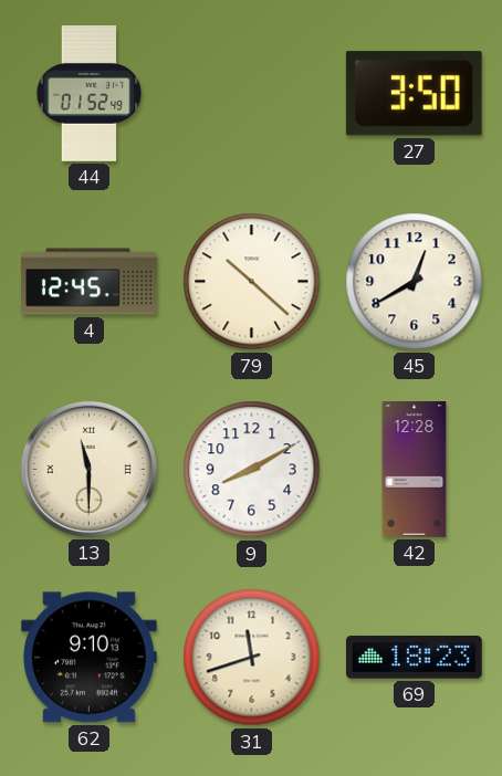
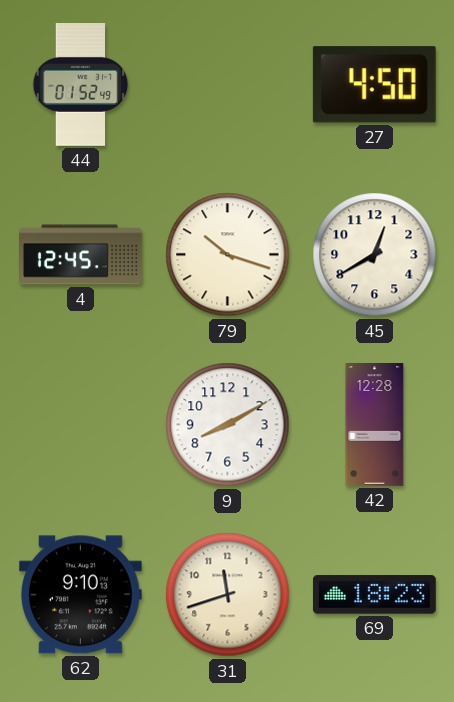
27: 3:50 -> 4:50
79: 10:22 -> 10:18
13: 11:30 -> none
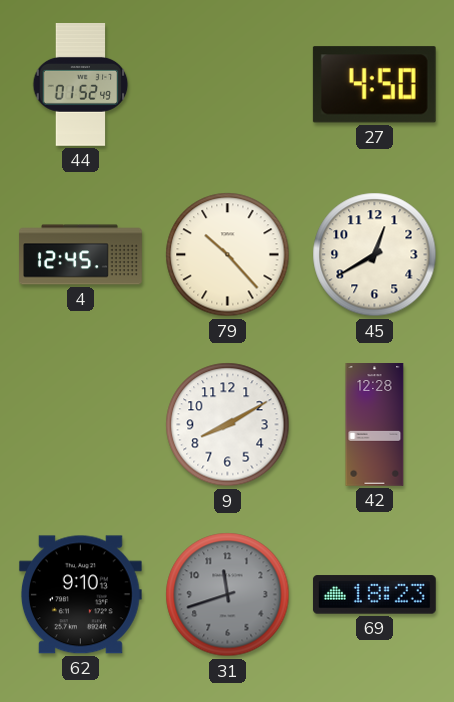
79: 10:18 -> 10:23
31 dial: cream -> grey
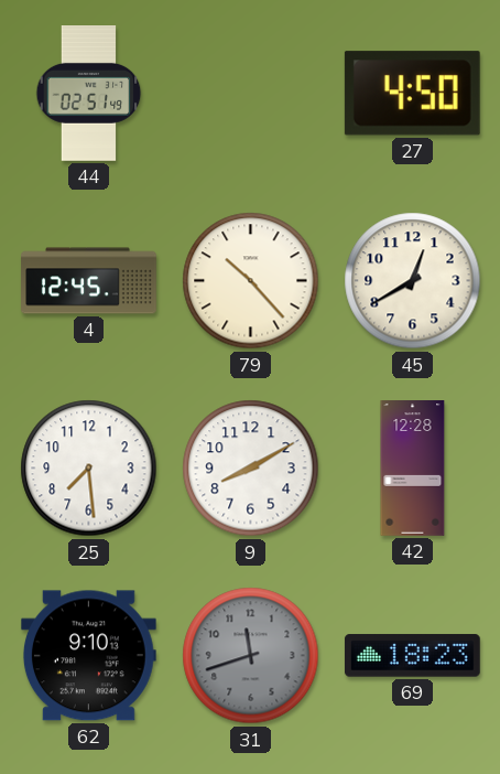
44: 01:52 -> 02:51
25: none -> 7:29
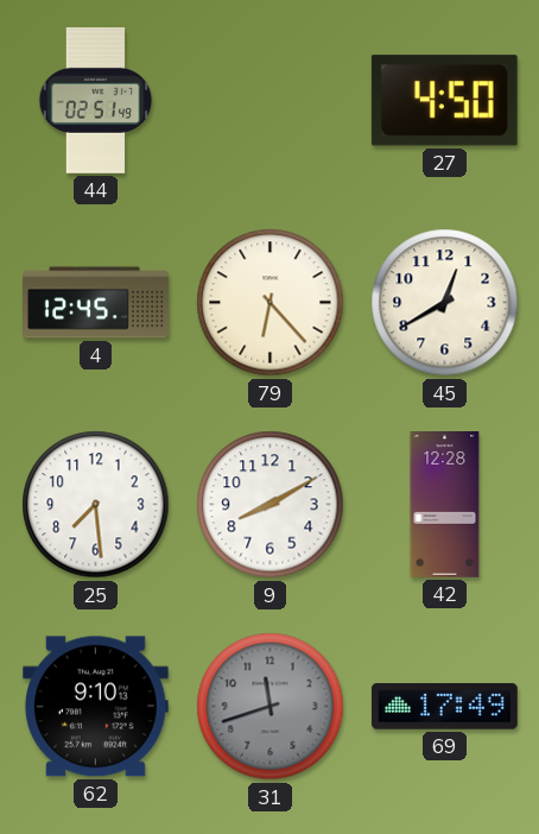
79: 10:23 -> 6:23
69: 18:23 -> 17:49
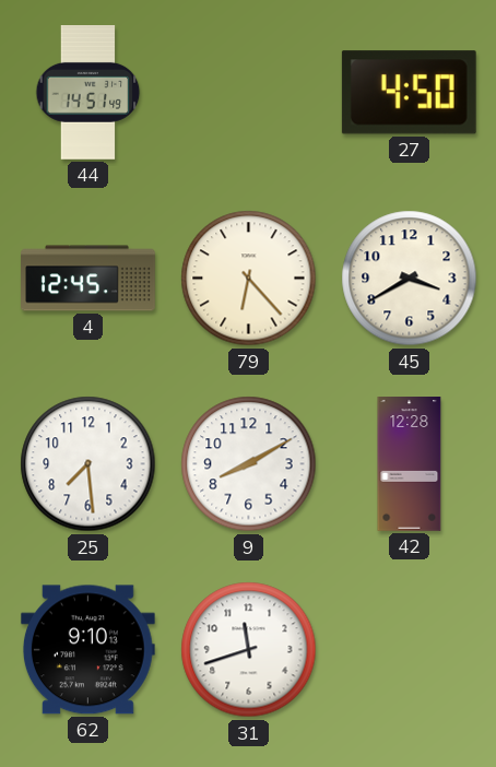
44: 02:51 -> 14:51
45: 12:40 -> 3:40
31 dial: grey -> white
69: 17:49 -> none
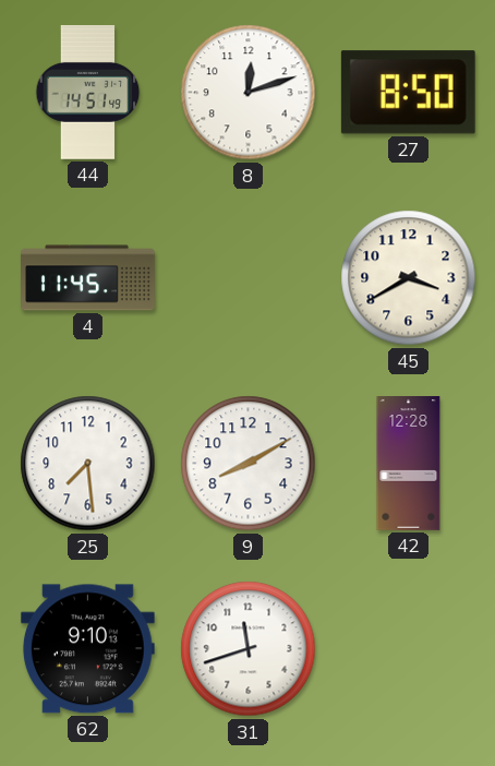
8: none -> 12:12
27: 4:50 -> 8:50
4: 12:45 -> 11:45
79: 6:23 -> none
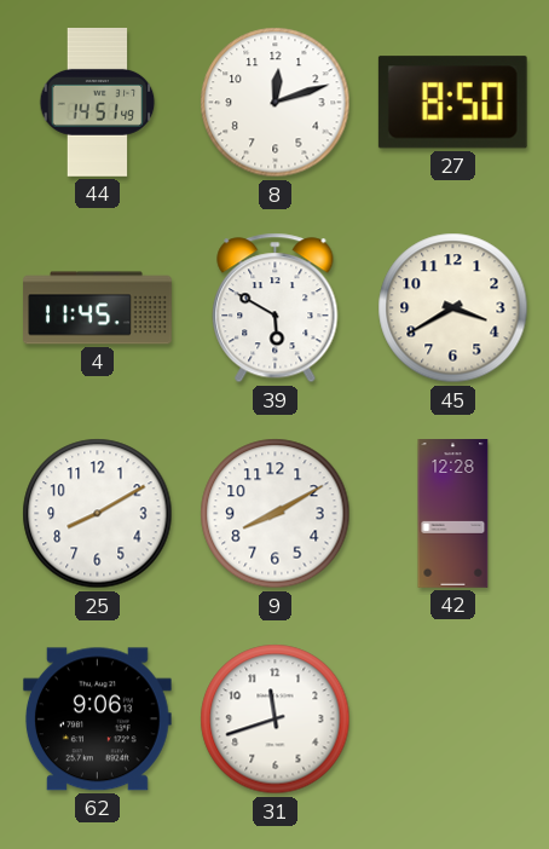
39: none -> 5:50
25: 7:29 -> 8:10
62: 9:10 -> 9:06
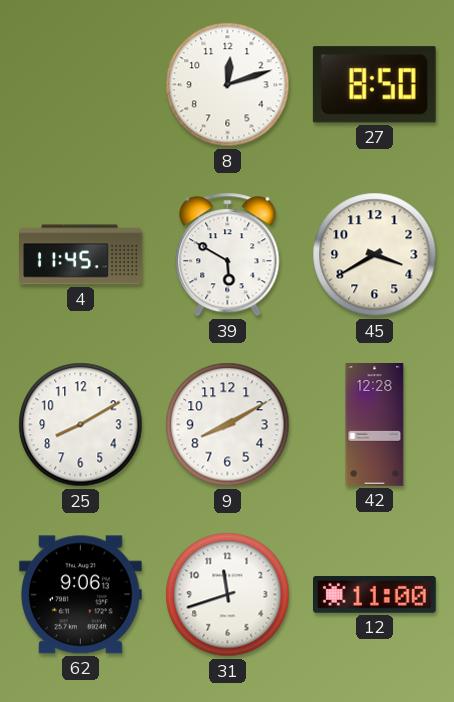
44: 14:51 -> none
12: none -> 11:00
